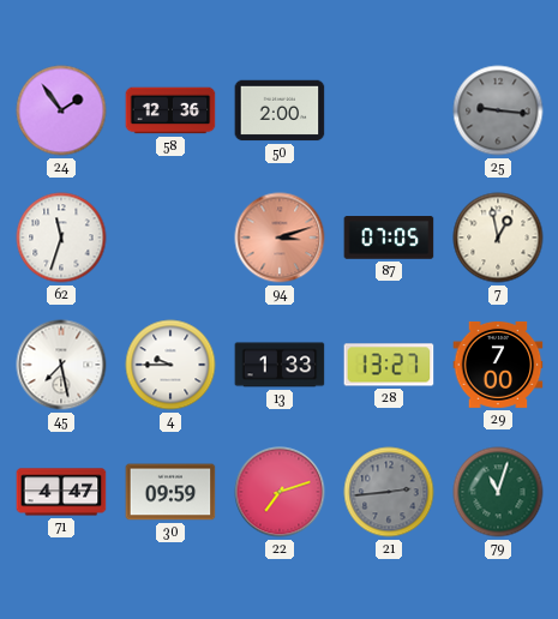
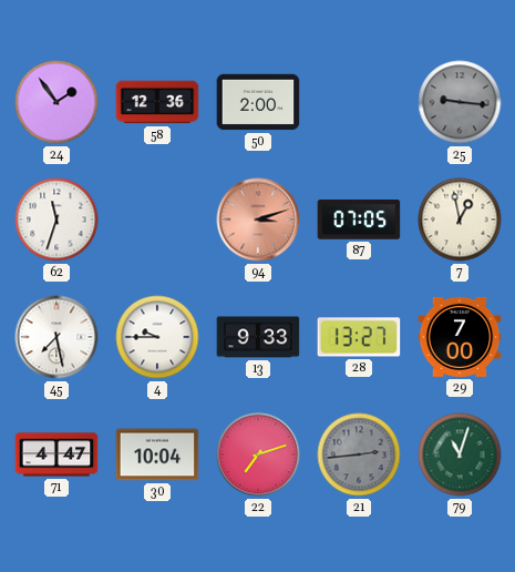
13: 1:33 -> 9:33
30: 09:59 -> 10:04
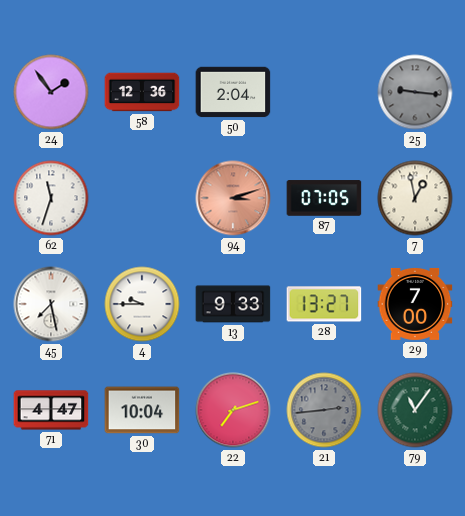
50: 2:00 -> 2:04
79: 11:03 -> 11:06
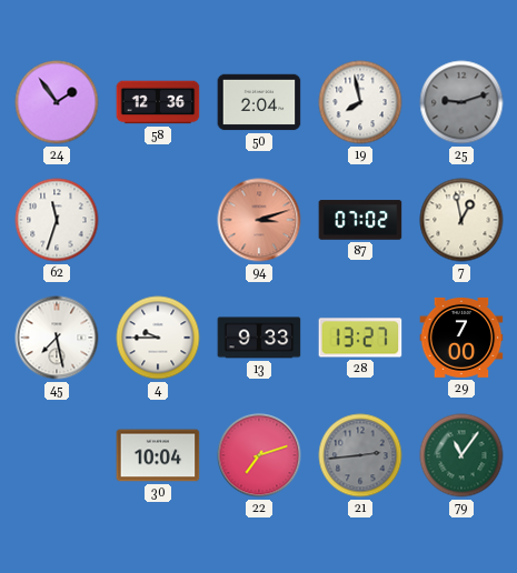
19: none -> 7:58
25: 9:16 -> 9:12
87: 07:05 -> 07:02
71: 4:47 -> none
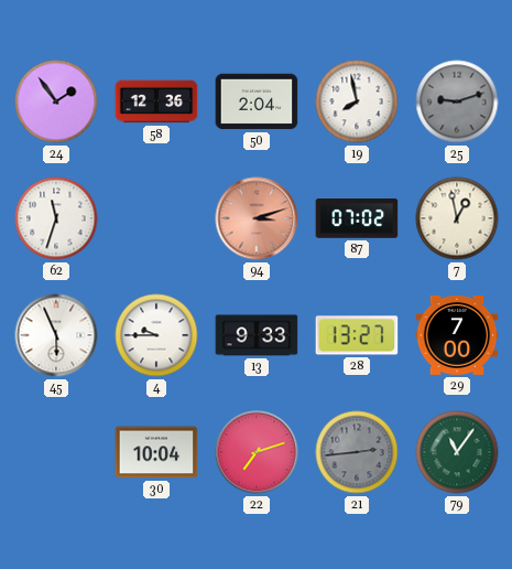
45: 7:28 -> 5:56
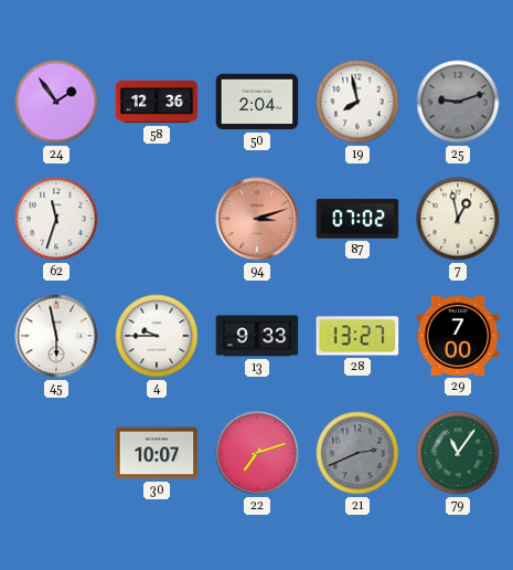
45: 5:56 -> 5:58
30: 10:04 -> 10:07
21: 2:44 -> 2:41
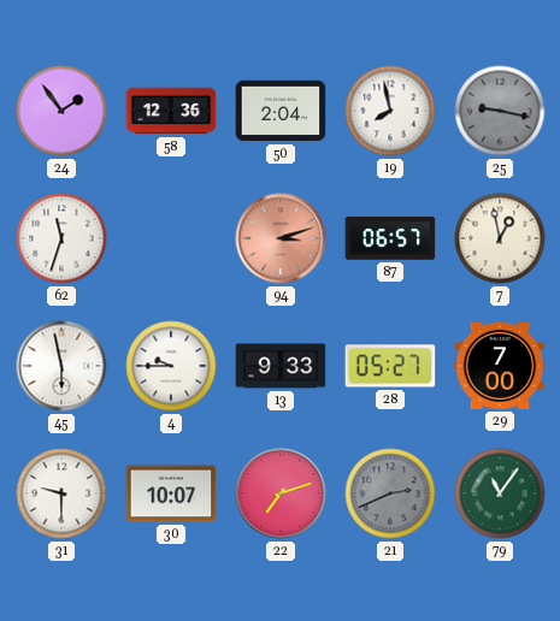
25: 9:12 -> 9:17
87: 07:02 -> 06:57
28: 13:27 -> 05:27
31: none -> 9:30
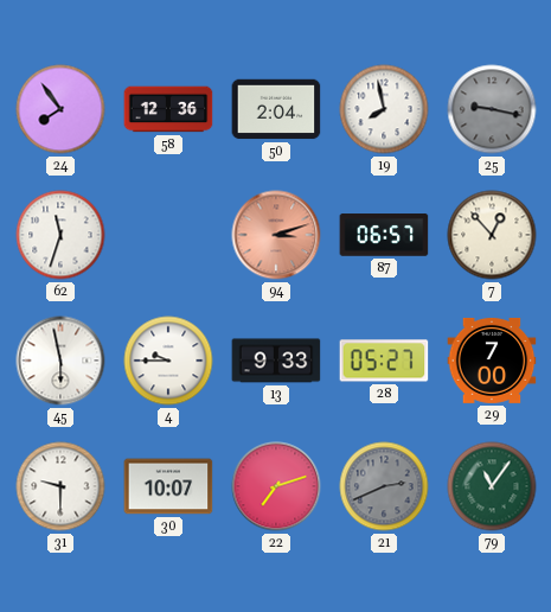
24: 1:54 -> 7:54
7: 12:58 -> 12:53
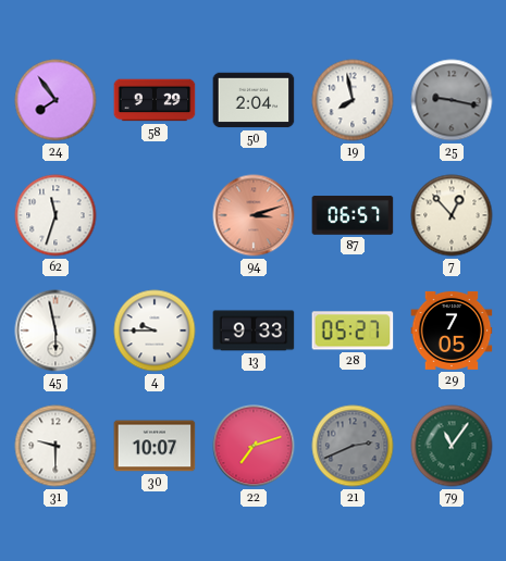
58: 12:36 -> 9:29
29: 7:00 -> 7:05
